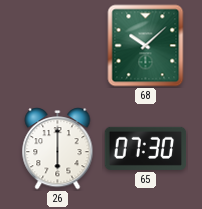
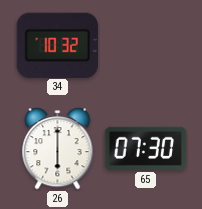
34: none -> 10:32
68: 10:08 -> none
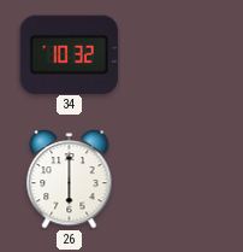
65: 07:30 -> none
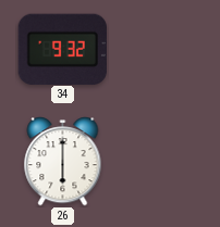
34: 10:32 -> 9:32
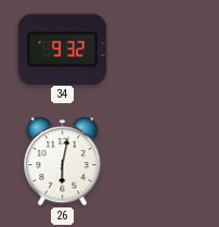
26: 6:00 -> 6:02
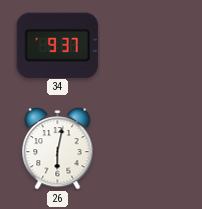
34: 9:32 -> 9:37
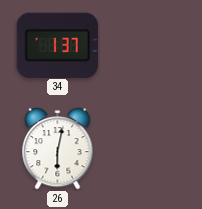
34: 9:37 -> 1:37
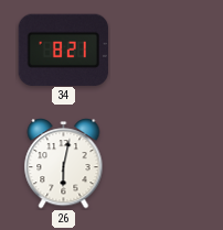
34: 1:37 -> 8:21
